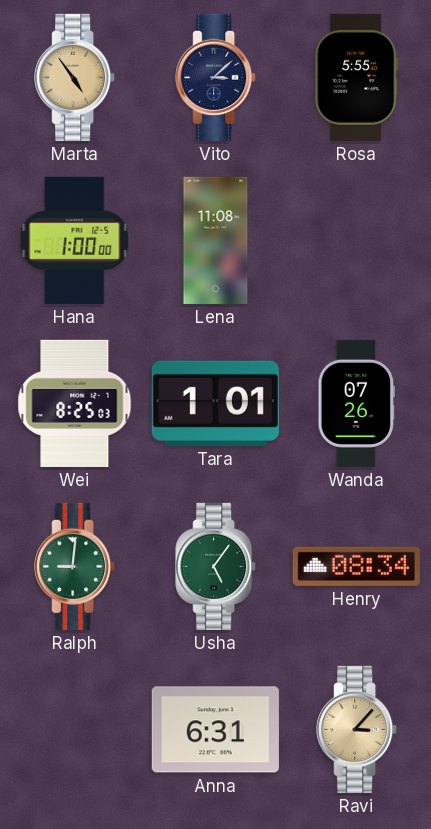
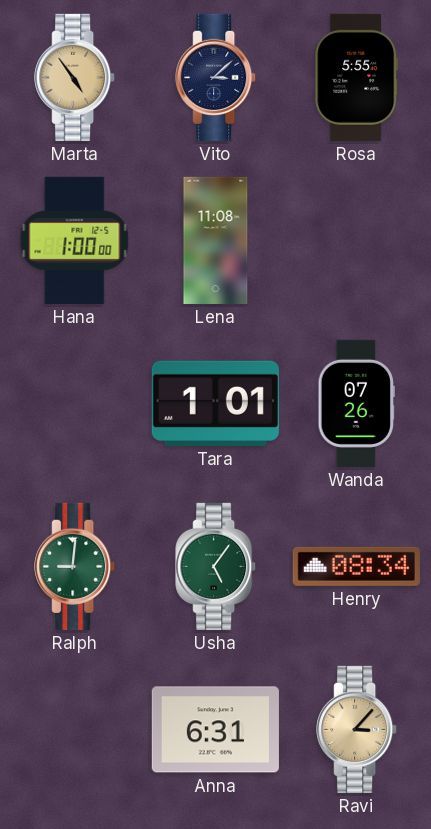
Wei: 8:25 -> none
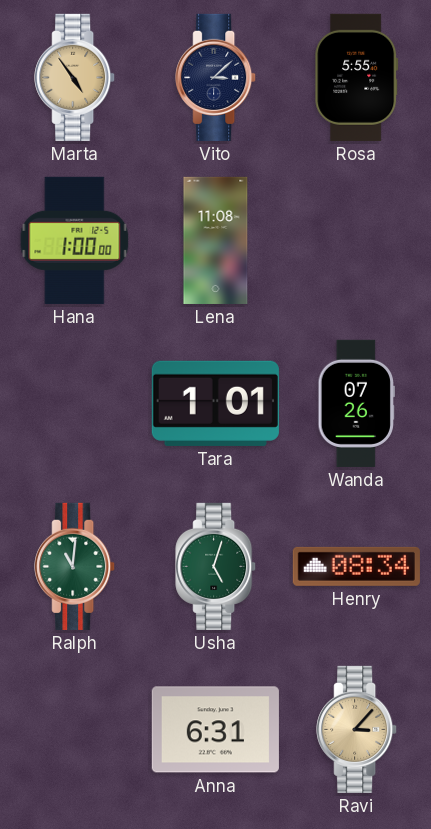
Ralph: 9:01 -> 11:01
Usha: 5:06 -> 5:03
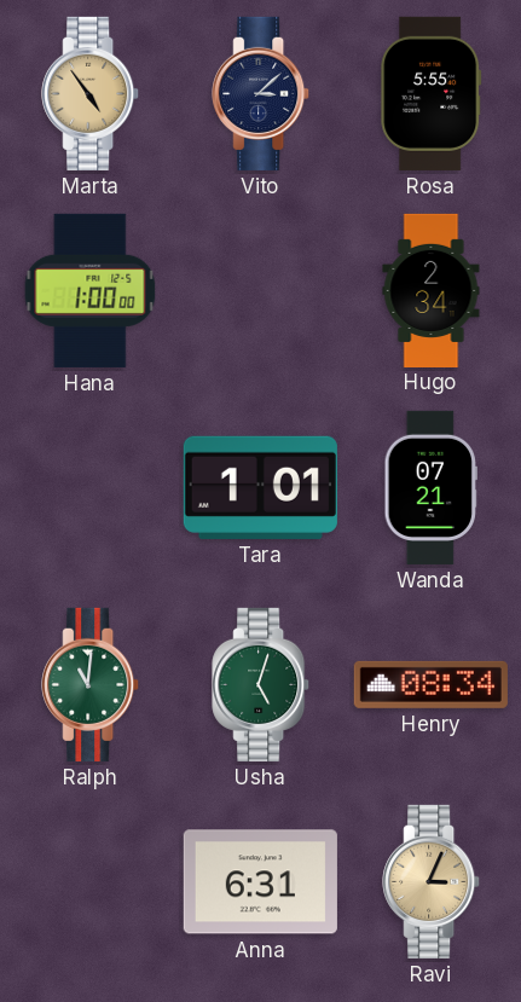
Lena: 11:08 -> none
Hugo: none -> 2:34
Wanda: 07:26 -> 07:21
Ravi: 3:07 -> 3:04
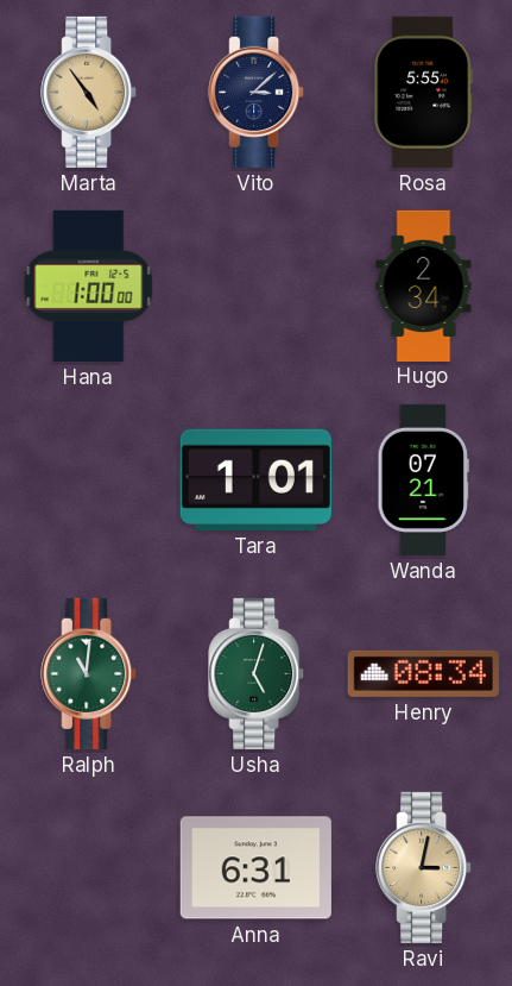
Ravi: 3:04 -> 3:02
